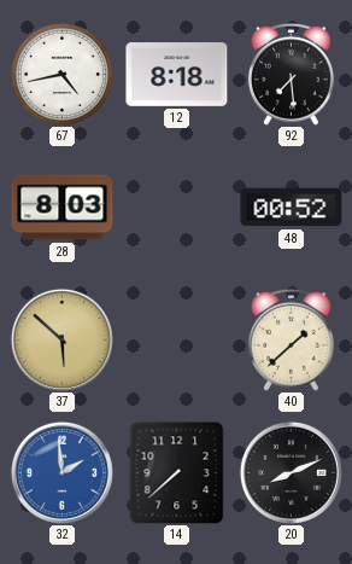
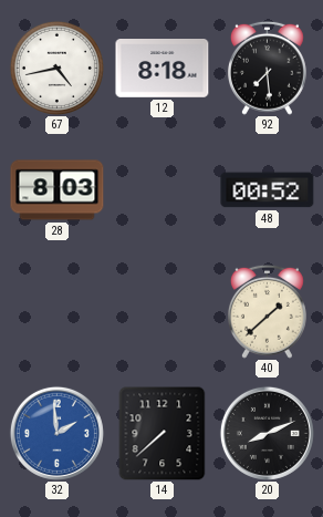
37: 5:52 -> none
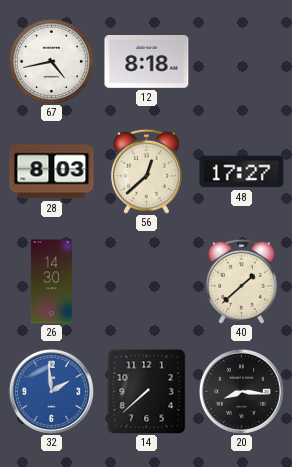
92: 7:29 -> none
56: none -> 12:38
48: 00:52 -> 17:27
26: none -> 14:30
20: 8:11 -> 8:16
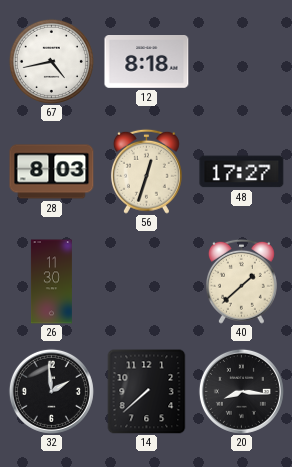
56: 12:38 -> 12:33
26: 14:30 -> 11:30
32 dial: blue -> black
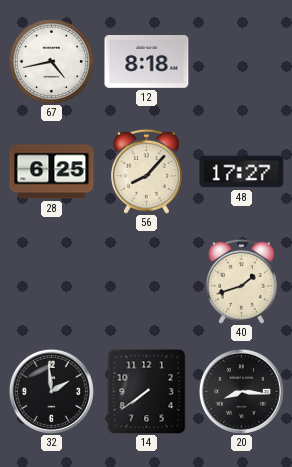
28: 8:03 -> 6:25
56: 12:33 -> 8:07
26: 11:30 -> none
40: 1:38 -> 1:42
14: 7:38 -> 7:39
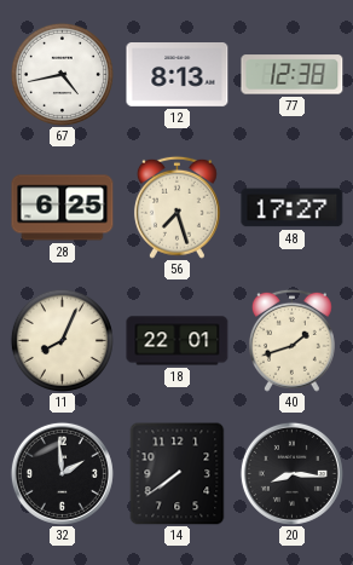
12: 8:18 -> 8:13
77: none -> 12:38
56: 8:07 -> 7:27
11: none -> 8:04
18: none -> 22:01
